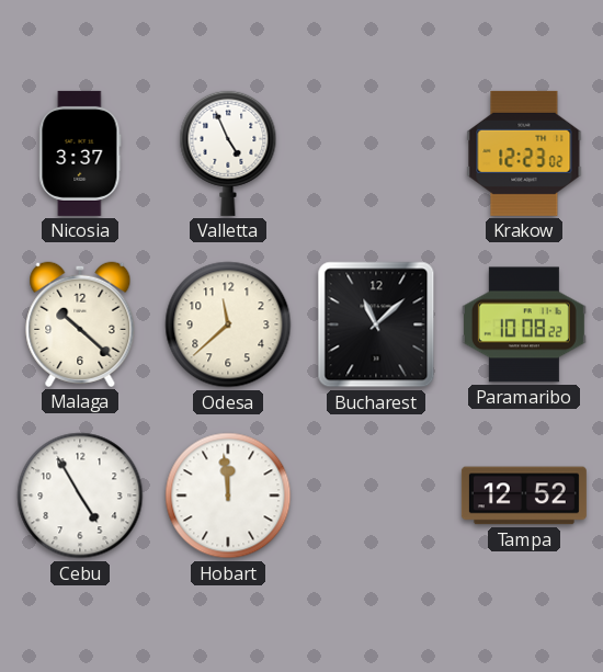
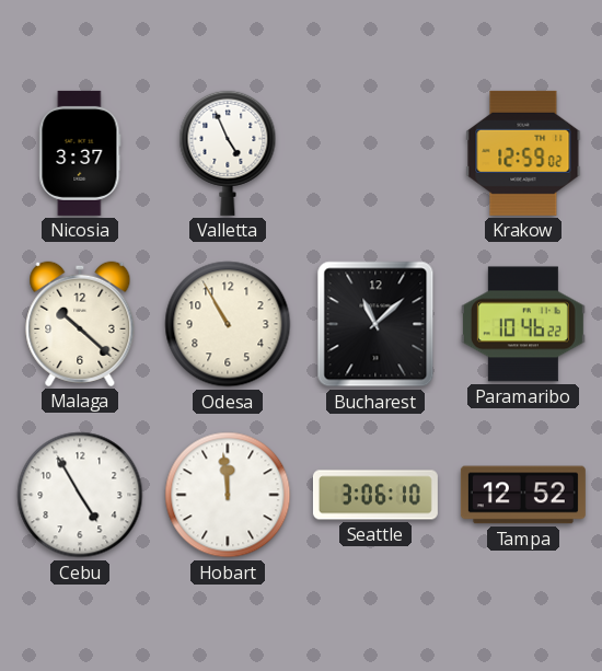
Krakow: 12:23 -> 12:59
Odesa: 11:38 -> 10:55
Paramaribo: 10:08 -> 10:46
Seattle: none -> 3:06
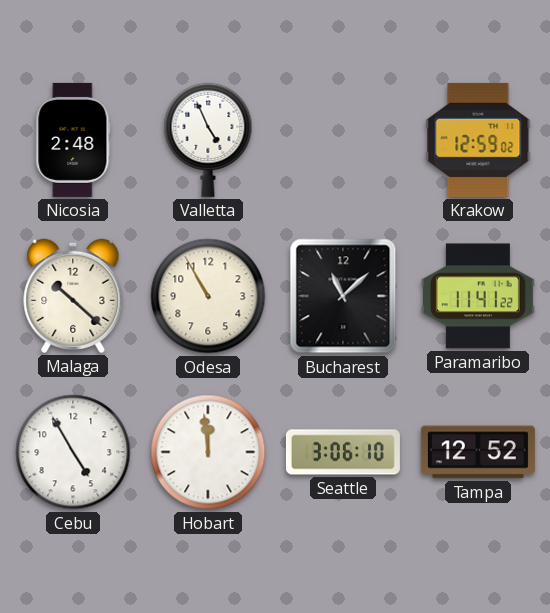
Nicosia: 3:37 -> 2:48
Paramaribo: 10:46 -> 11:41
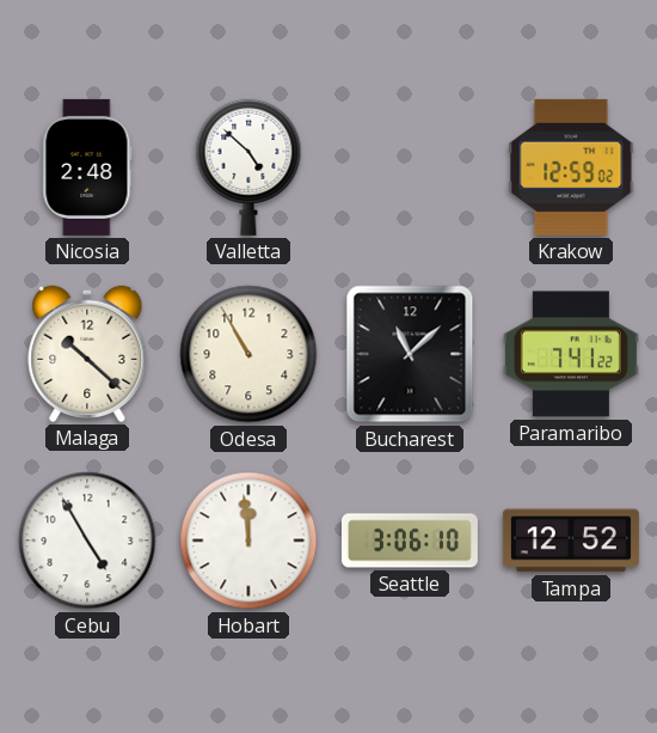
Valletta: 4:56 -> 4:52
Paramaribo: 11:41 -> 7:41
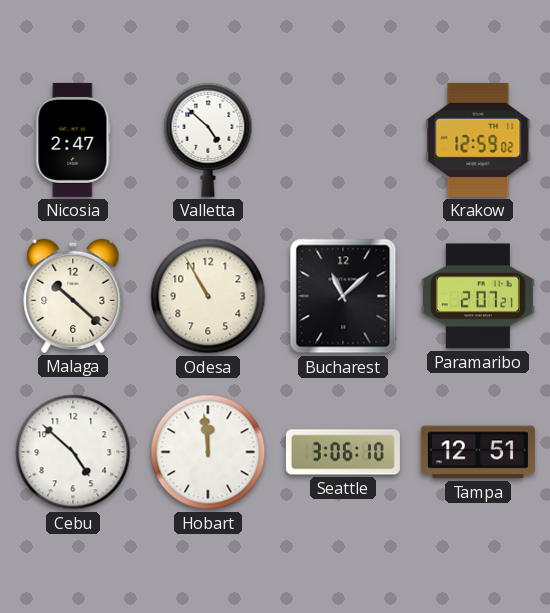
Nicosia: 2:48 -> 2:47
Paramaribo: 7:41 -> 2:07
Cebu: 4:55 -> 4:52
Tampa: 12:52 -> 12:51
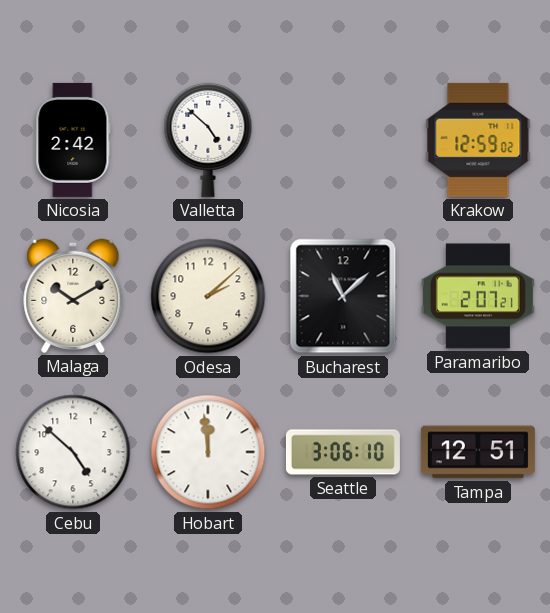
Nicosia: 2:47 -> 2:42
Malaga: 10:22 -> 10:10
Odesa: 10:55 -> 2:08
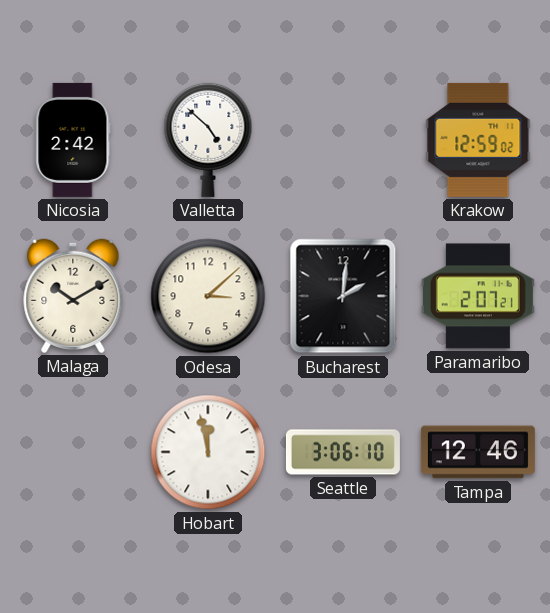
Odesa: 2:08 -> 3:08
Bucharest: 11:08 -> 2:01
Cebu: 4:52 -> none
Hobart: 11:59 -> 11:58
Tampa: 12:51 -> 12:46
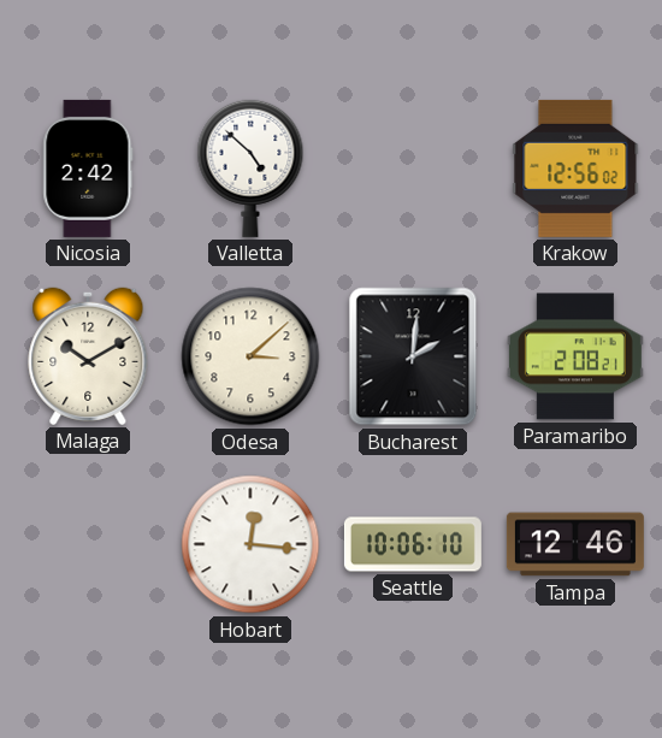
Krakow: 12:59 -> 12:56
Paramaribo: 2:07 -> 2:08
Hobart: 11:58 -> 12:16
Seattle: 3:06 -> 10:06
